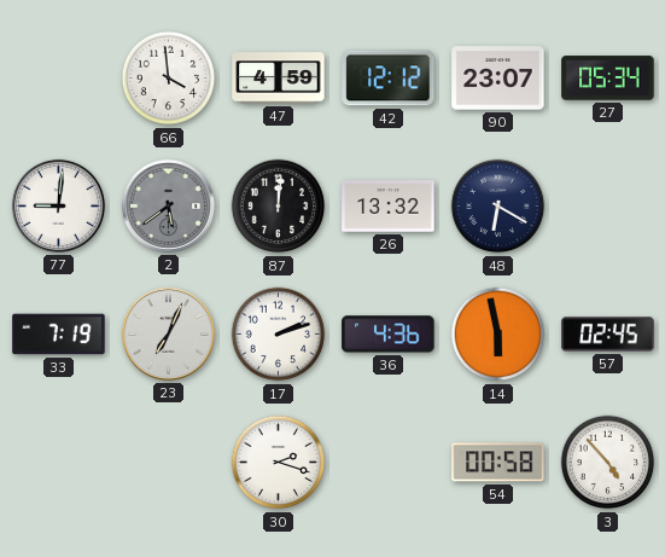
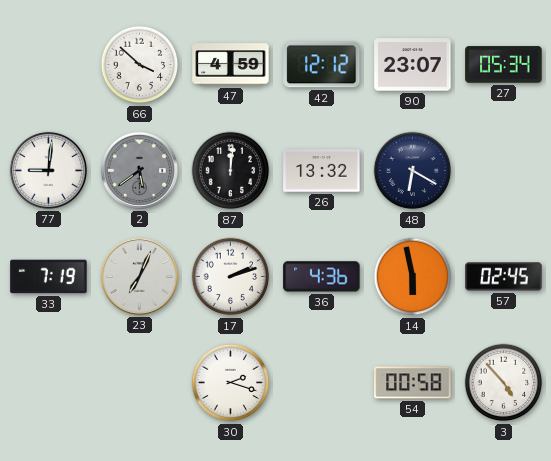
66: 3:59 -> 3:52
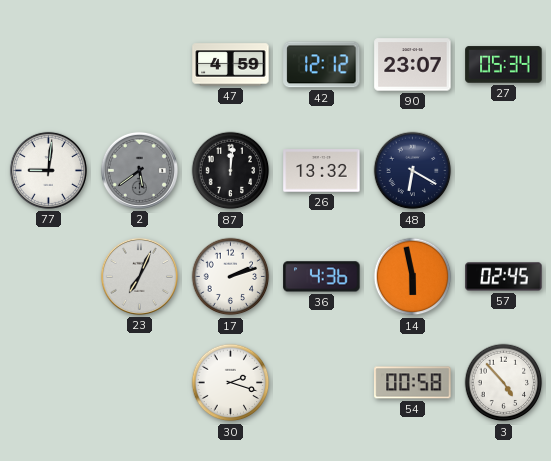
66: 3:52 -> none
33: 7:19 -> none
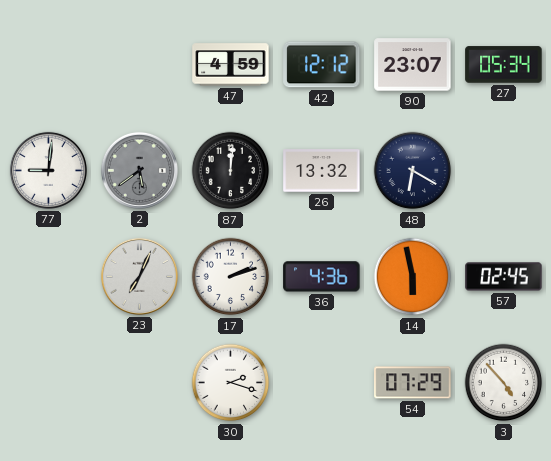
54: 00:58 -> 07:29
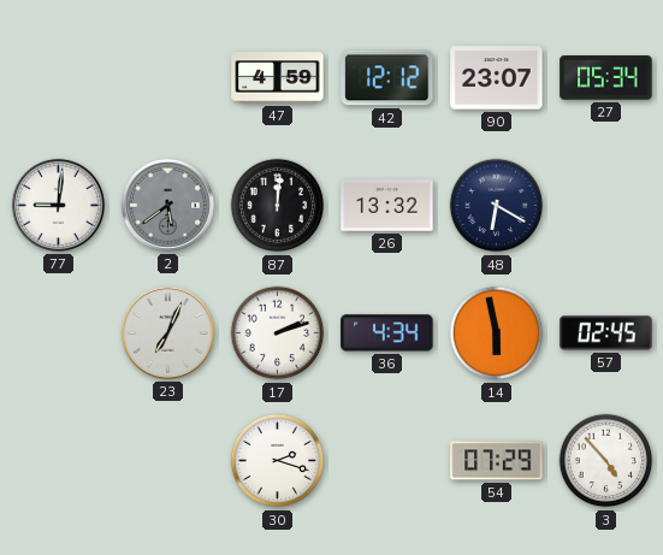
36: 4:36 -> 4:34
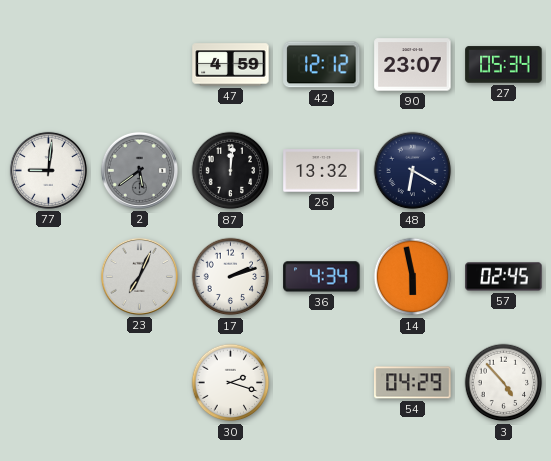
54: 07:29 -> 04:29
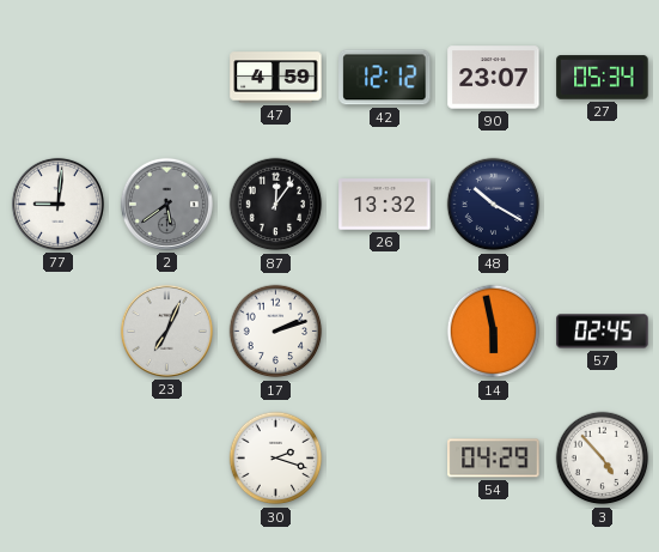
87: 12:01 -> 12:06
48: 6:20 -> 10:20
36: 4:34 -> none
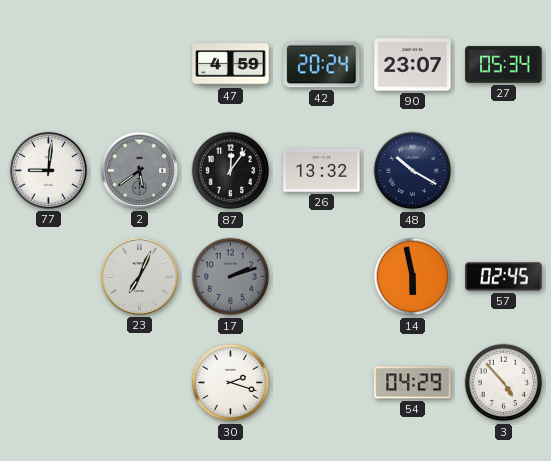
42: 12:12 -> 20:24
17 dial: white -> grey
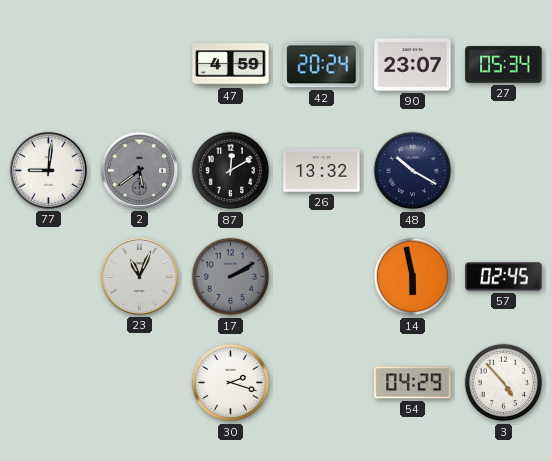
87: 12:06 -> 12:10
23: 7:04 -> 11:04
17: 2:12 -> 2:10
